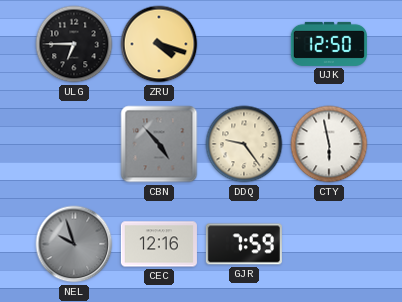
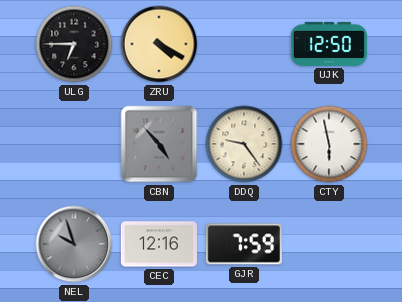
ZRU: 4:18 -> 4:20
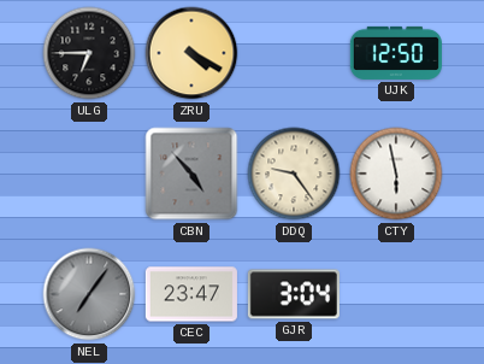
NEL: 9:57 -> 7:06
CEC: 12:16 -> 23:47
GJR: 7:59 -> 3:04
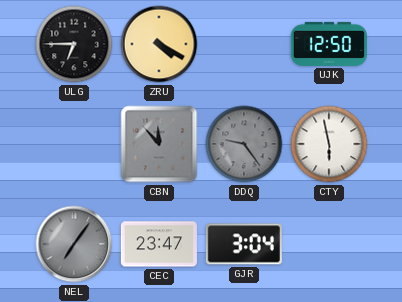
CBN: 4:53 -> 11:53
DDQ dial: cream -> grey
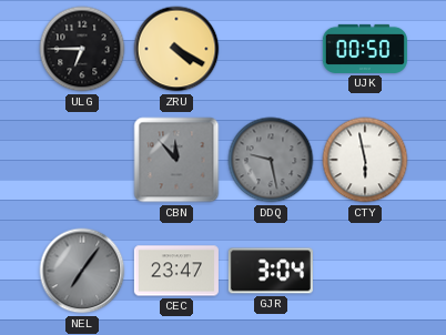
UJK: 12:50 -> 00:50
DDQ: 9:24 -> 9:28
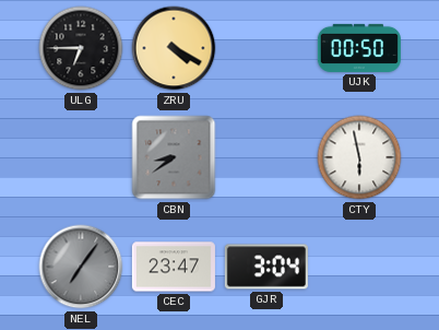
CBN: 11:53 -> 8:39
DDQ: 9:28 -> none
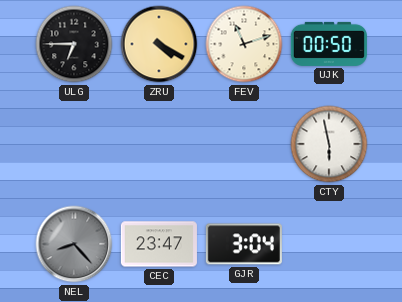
FEV: none -> 11:12
CBN: 8:39 -> none
NEL: 7:06 -> 8:23
